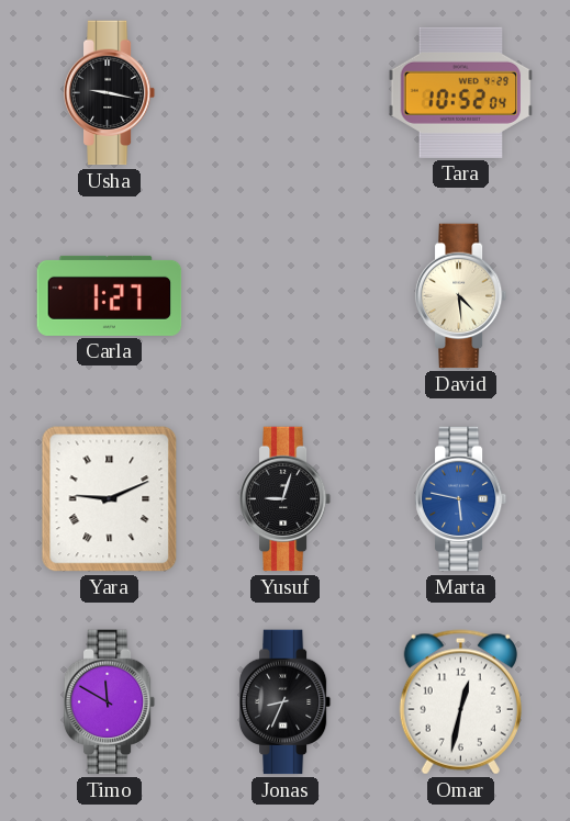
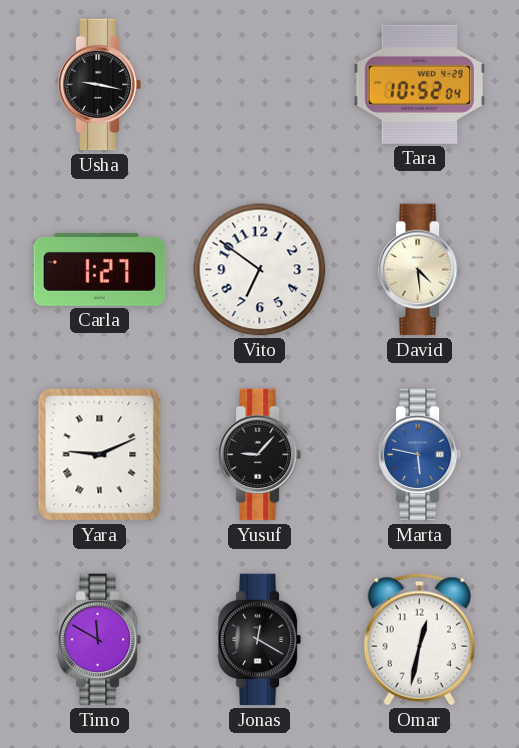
Vito: none -> 6:51
Yusuf: 9:03 -> 9:07
Jonas: 8:34 -> 12:20
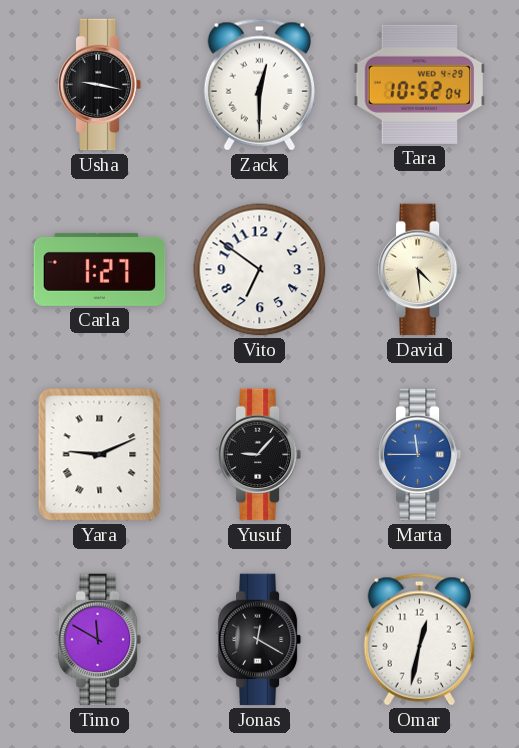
Zack: none -> 12:30
Marta: 5:47 -> 11:45
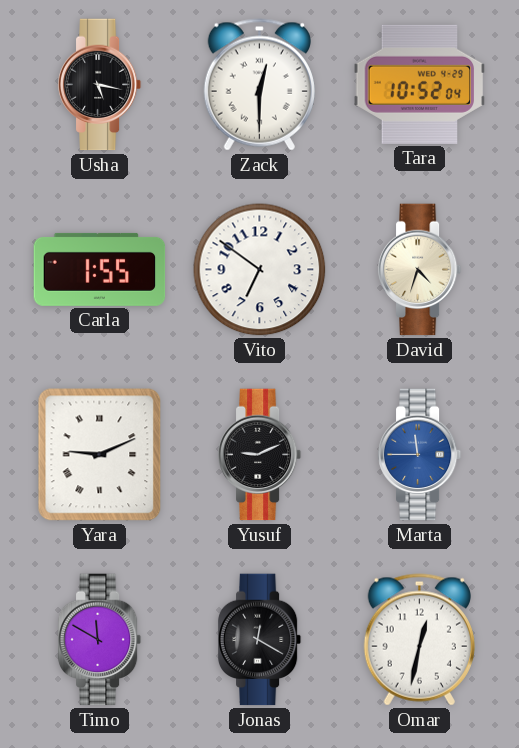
Usha: 9:17 -> 5:17
Carla: 1:27 -> 1:55
David: 4:29 -> 4:33
Yusuf: 9:07 -> 9:11
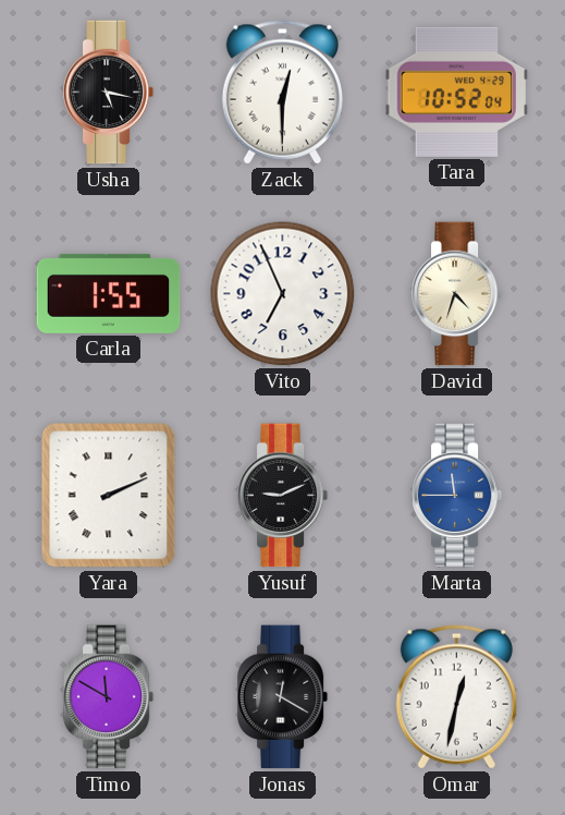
Vito: 6:51 -> 6:56
Yara: 9:11 -> 2:11
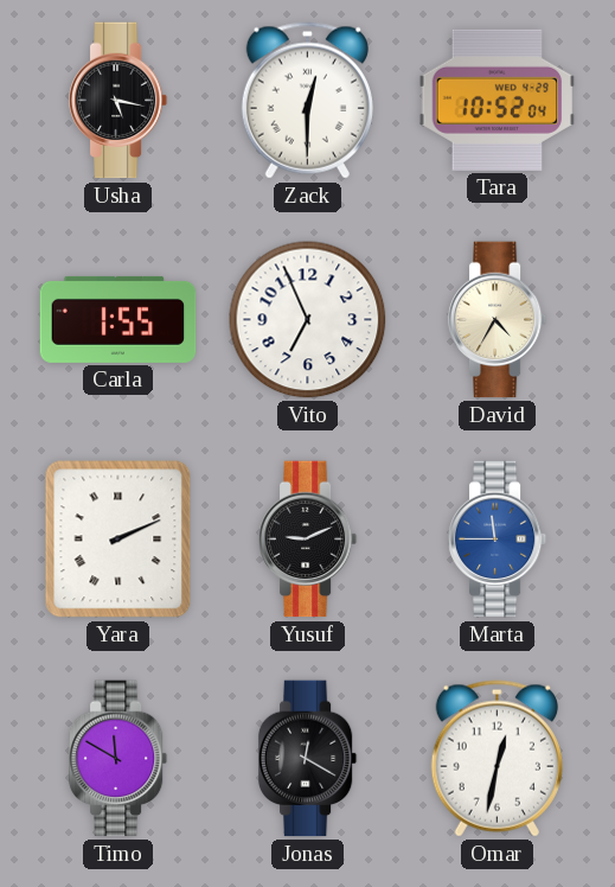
David: 4:33 -> 4:35
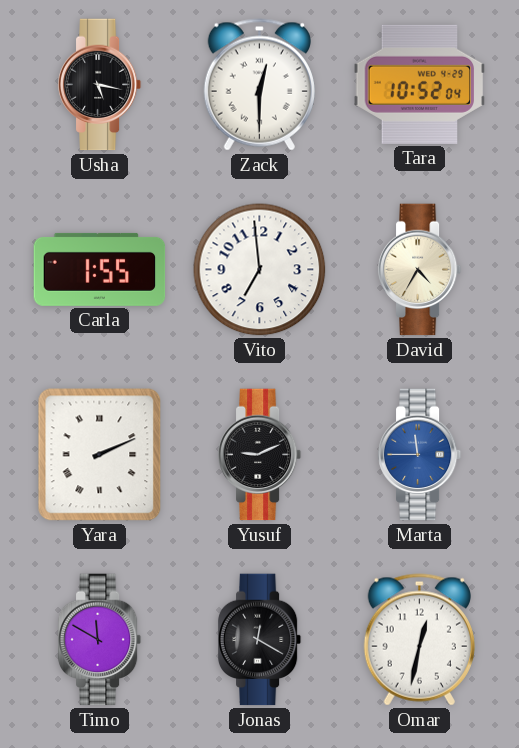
Vito: 6:56 -> 6:59
